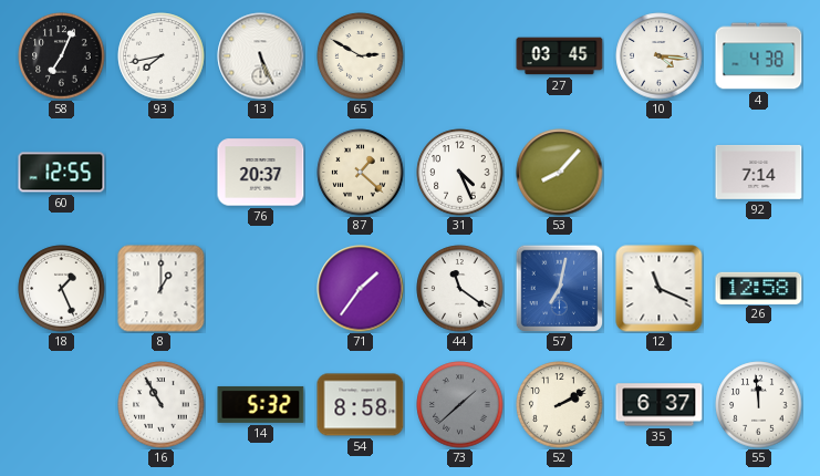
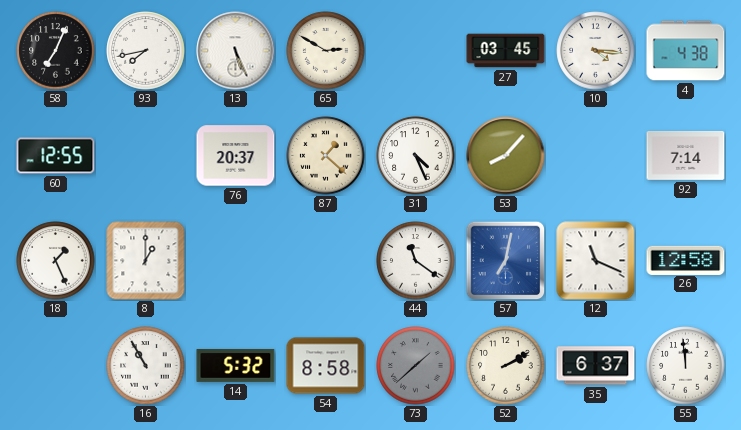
71: 1:36 -> none
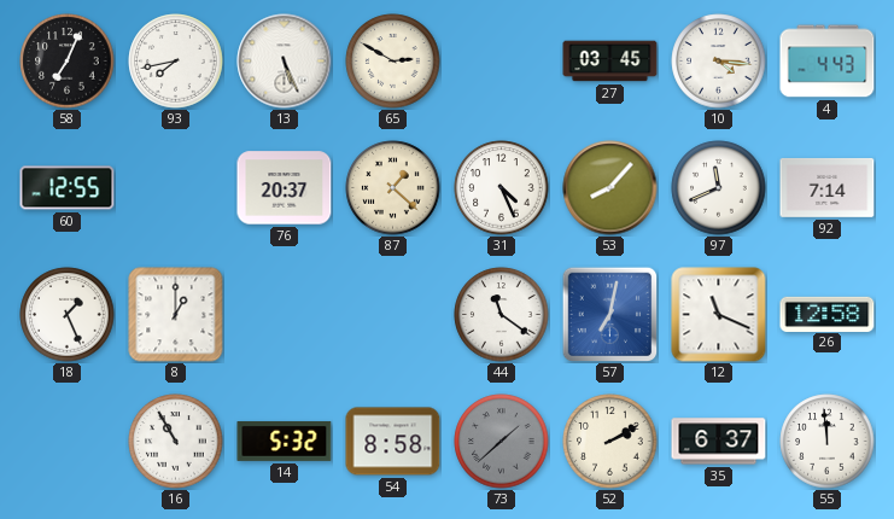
4: 4:38 -> 4:43
97: none -> 11:41
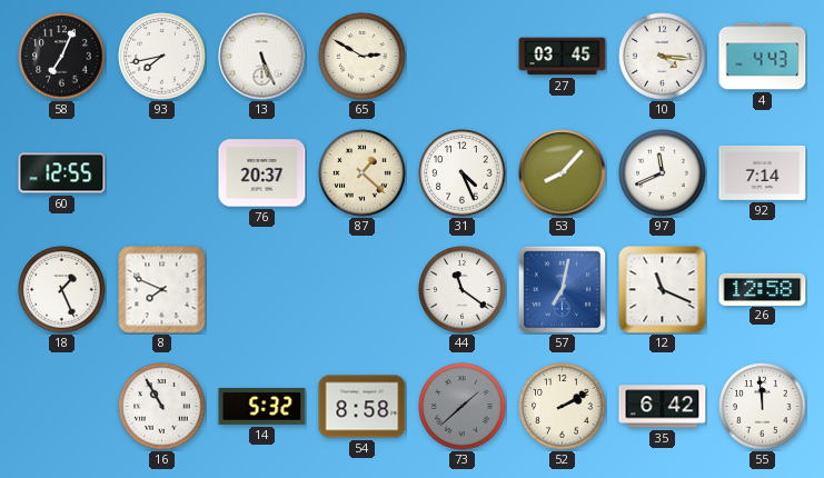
8: 1:00 -> 7:49
35: 6:37 -> 6:42
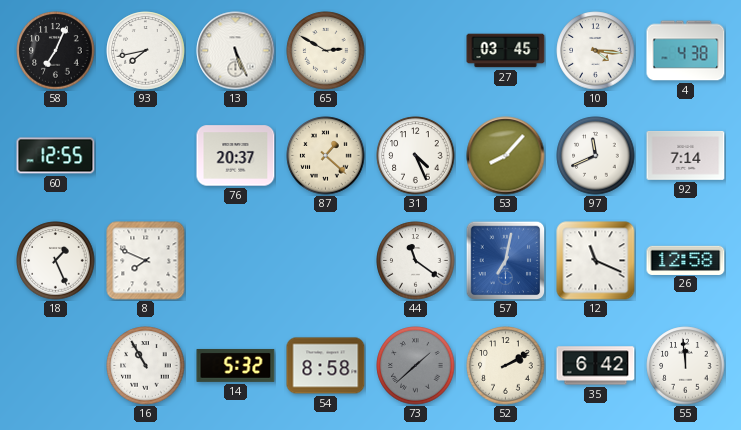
4: 4:43 -> 4:38
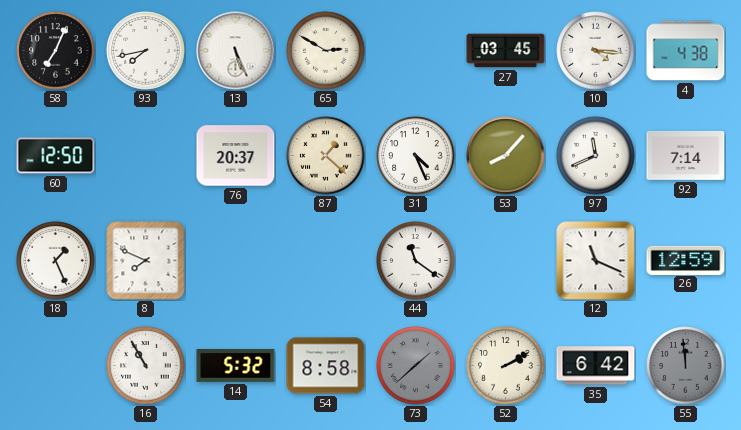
60: 12:55 -> 12:50
57: 7:02 -> none
26: 12:58 -> 12:59
55 dial: white -> grey
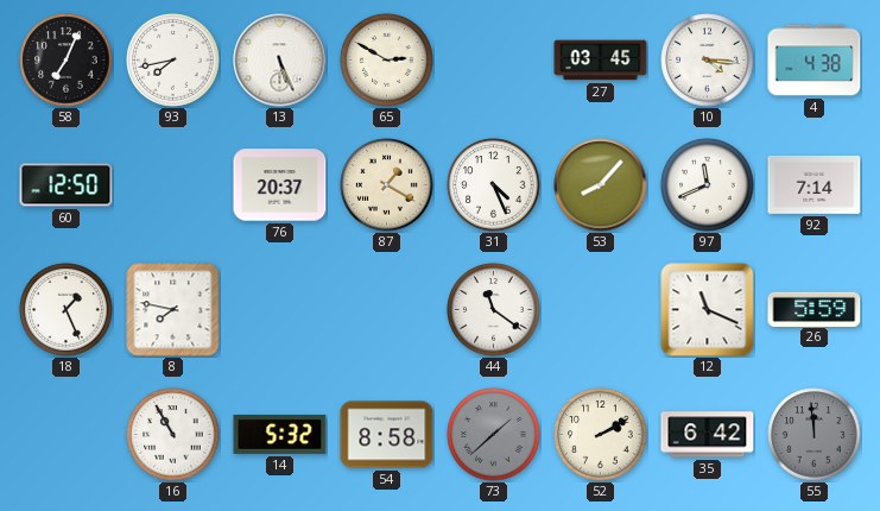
87: 1:22 -> 1:20
8: 7:49 -> 7:47
26: 12:59 -> 5:59
